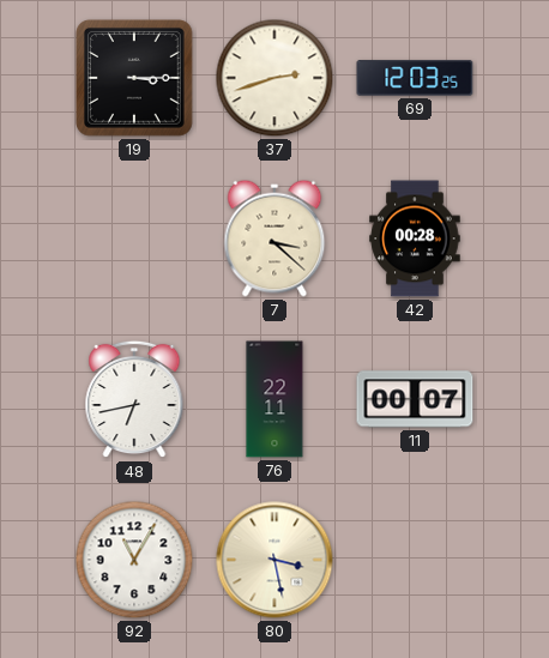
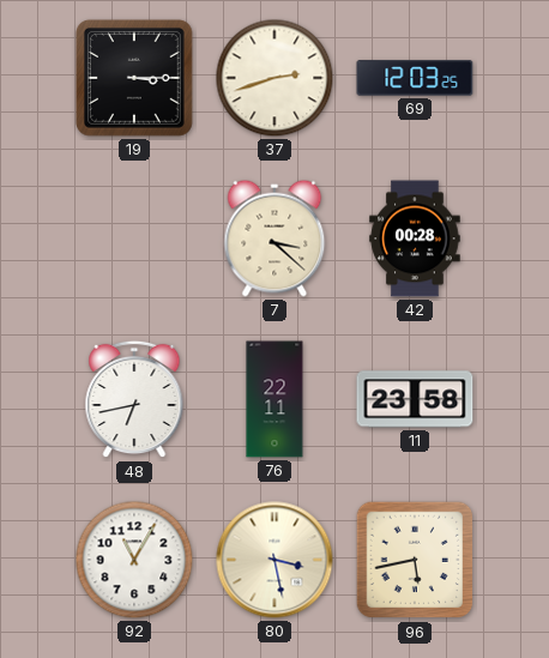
11: 00:07 -> 23:58
96: none -> 5:43
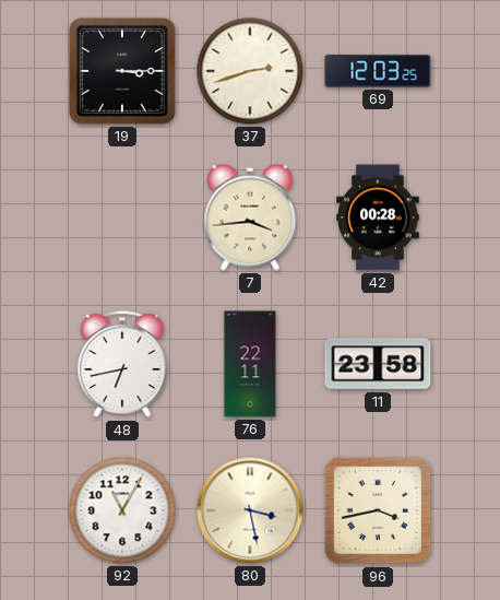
7: 3:22 -> 3:44
96: 5:43 -> 3:43
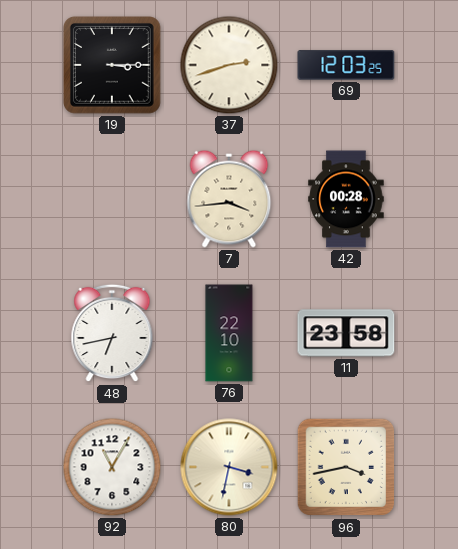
76: 22:11 -> 22:10
80: 3:28 -> 3:32
